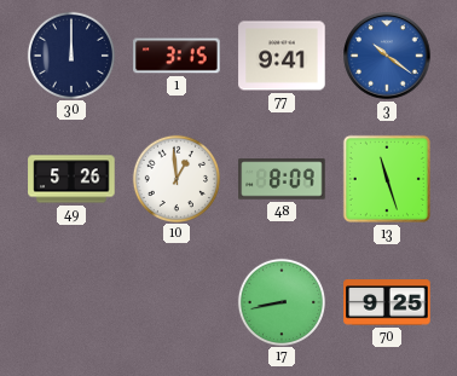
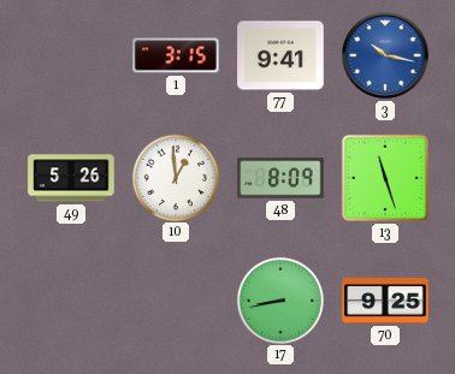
30: 12:00 -> none
3: 10:21 -> 10:17
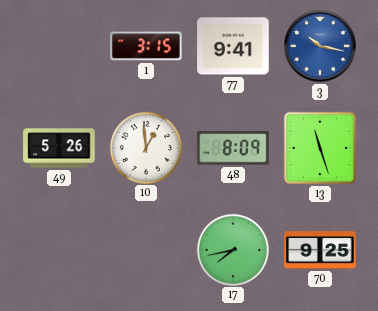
17: 8:43 -> 7:43
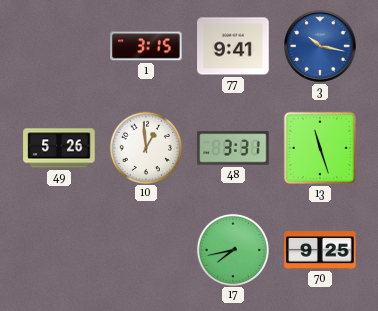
48: 8:09 -> 3:31
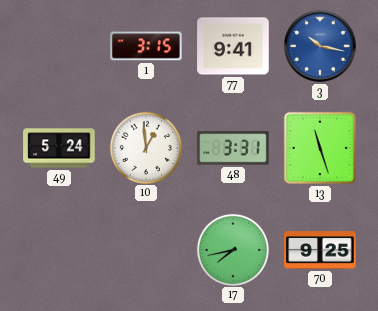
49: 5:26 -> 5:24
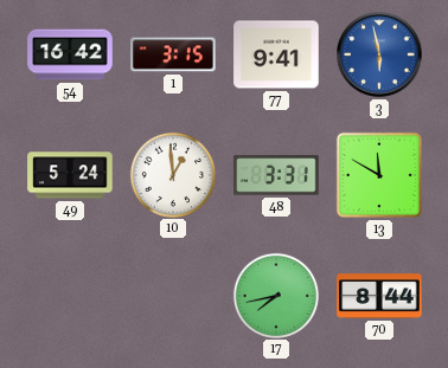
54: none -> 16:42
3: 10:17 -> 5:58
13: 11:27 -> 11:50
70: 9:25 -> 8:44
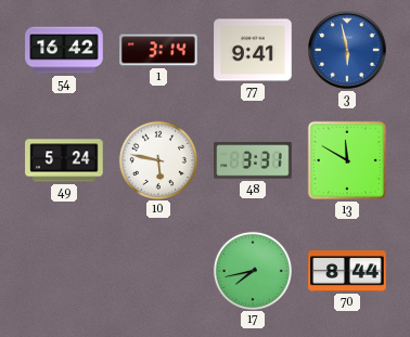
1: 3:15 -> 3:14
10: 12:59 -> 5:47
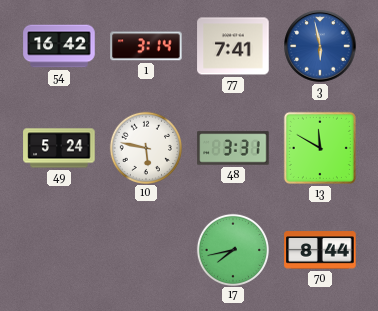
77: 9:41 -> 7:41
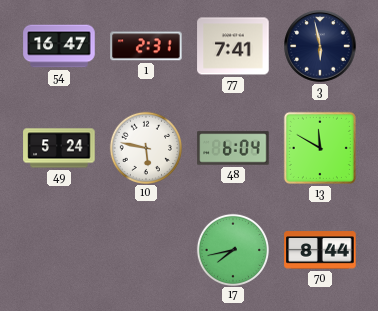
54: 16:42 -> 16:47
1: 3:14 -> 2:31
3 dial: blue -> navy
48: 3:31 -> 6:04
